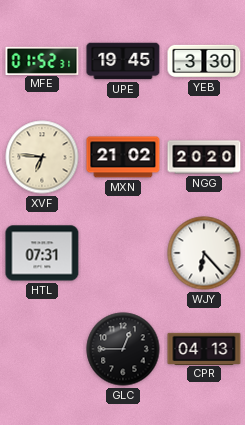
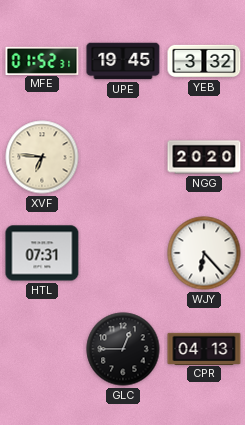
YEB: 3:30 -> 3:32
MXN: 21:02 -> none
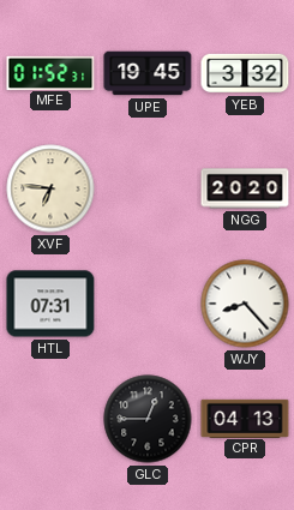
WJY: 6:23 -> 8:23
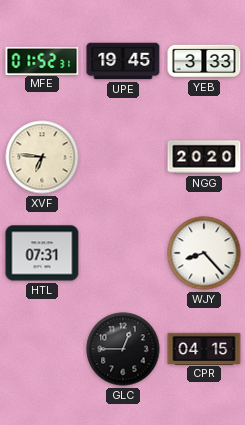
YEB: 3:32 -> 3:33
CPR: 04:13 -> 04:15
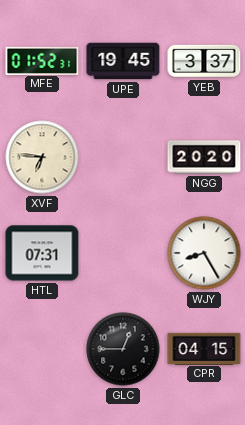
YEB: 3:33 -> 3:37
WJY: 8:23 -> 8:25
